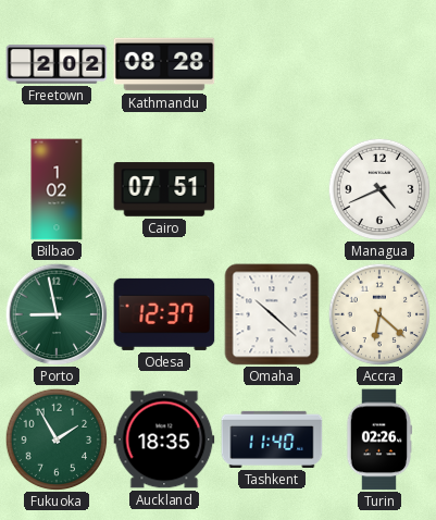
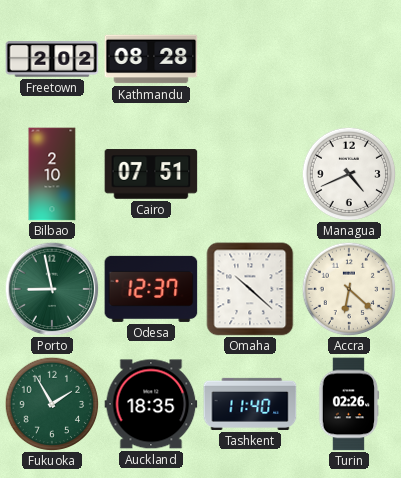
Bilbao: 1:02 -> 2:10
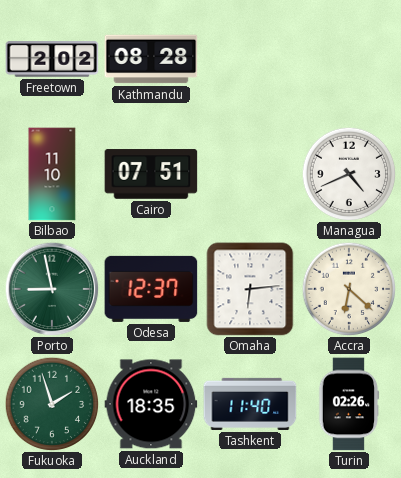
Bilbao: 2:10 -> 11:10
Omaha: 10:22 -> 6:14
Fukuoka: 1:55 -> 1:57
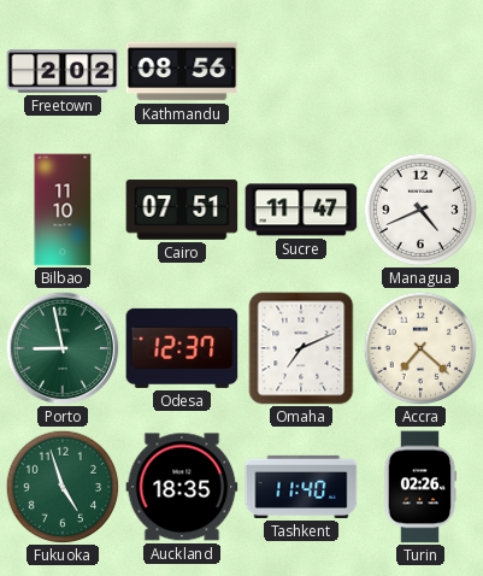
Kathmandu: 08:28 -> 08:56
Sucre: none -> 11:47
Omaha: 6:14 -> 7:11
Accra: 6:22 -> 7:22
Fukuoka: 1:57 -> 4:57
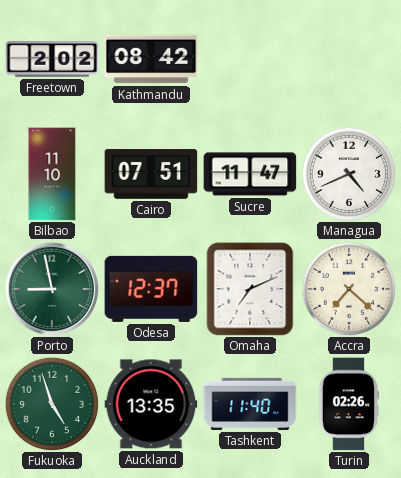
Kathmandu: 08:56 -> 08:42
Auckland: 18:35 -> 13:35
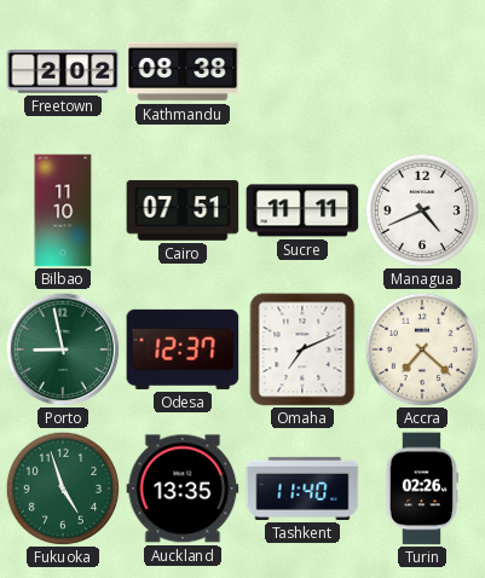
Kathmandu: 08:42 -> 08:38
Sucre: 11:47 -> 11:11
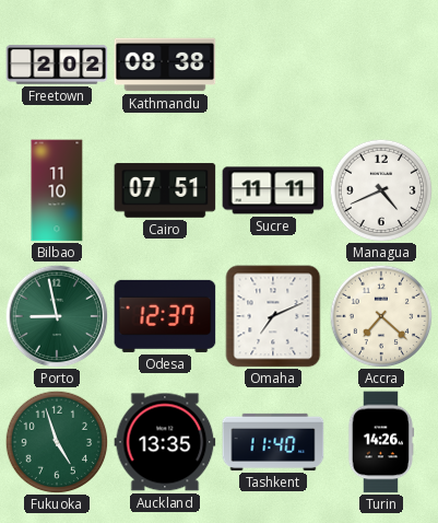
Turin: 02:26 -> 14:26
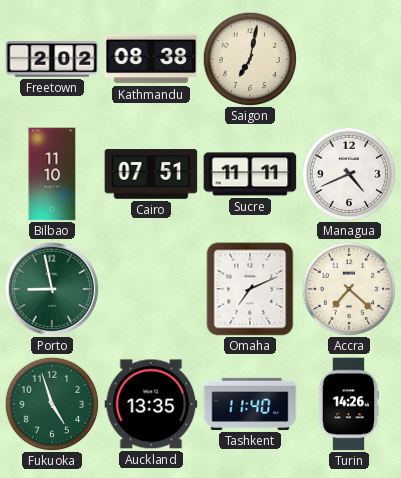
Saigon: none -> 7:02
Odesa: 12:37 -> none
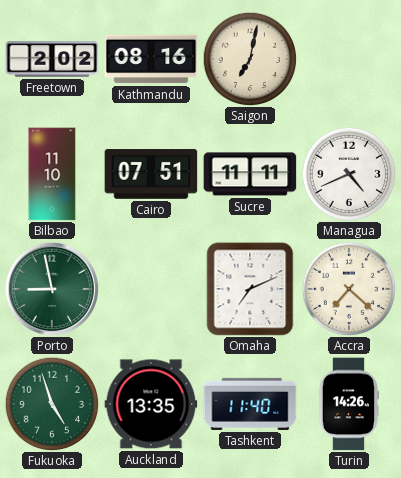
Kathmandu: 08:38 -> 08:16
